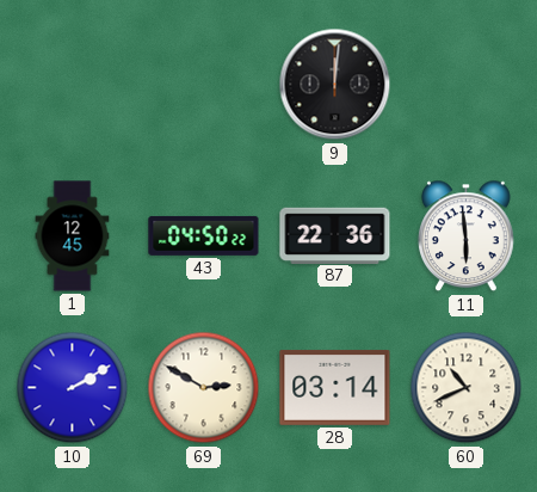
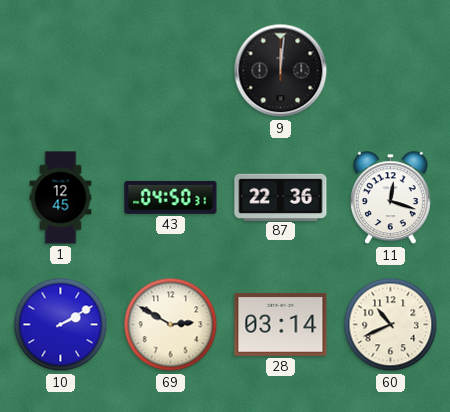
43: 04:50:22 -> 04:50:31
11: 5:59 -> 12:18
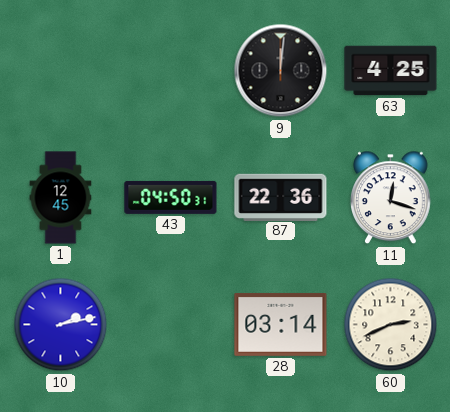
63: none -> 4:25
10: 2:10 -> 2:13
69: 2:50 -> none
60: 10:41 -> 2:41
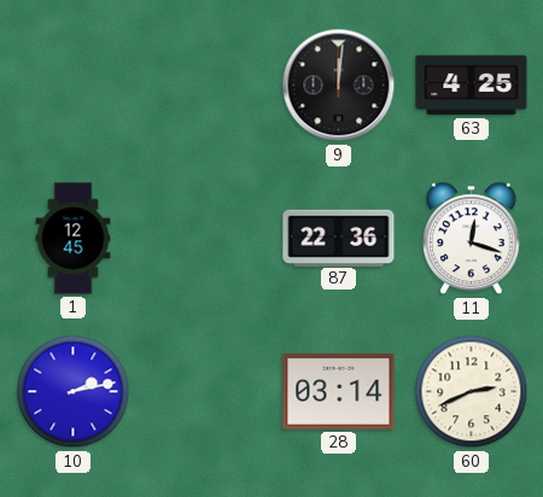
43: 04:50 -> none
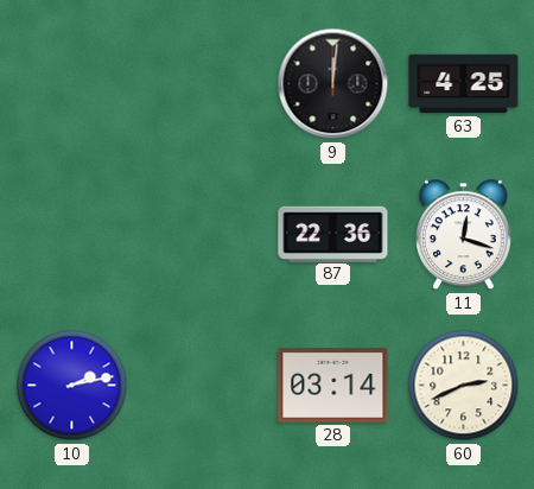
1: 12:45 -> none
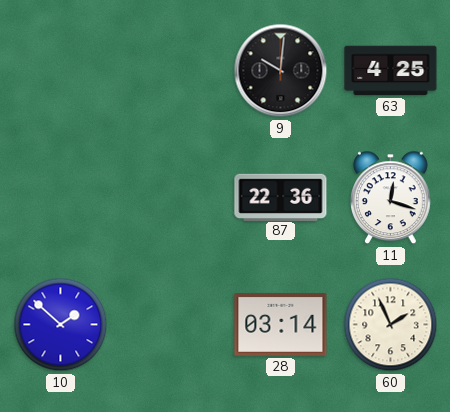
9: 12:01 -> 10:01
10: 2:13 -> 1:52
60: 2:41 -> 1:56
